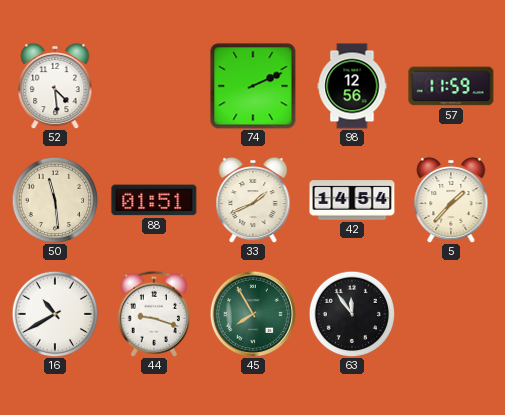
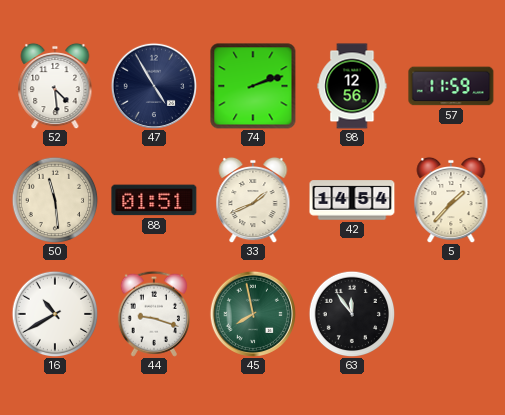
47: none -> 4:55
74: 2:11 -> 2:12
45: 7:55 -> 7:58
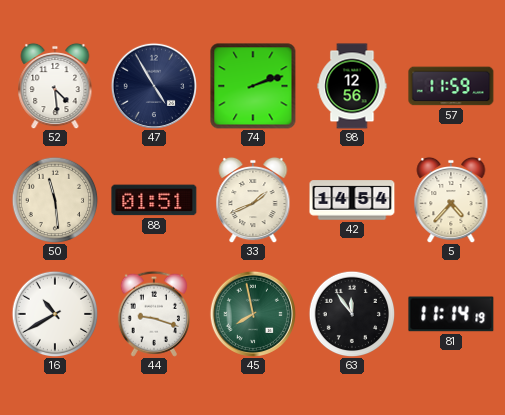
5: 1:37 -> 4:37
81: none -> 11:14
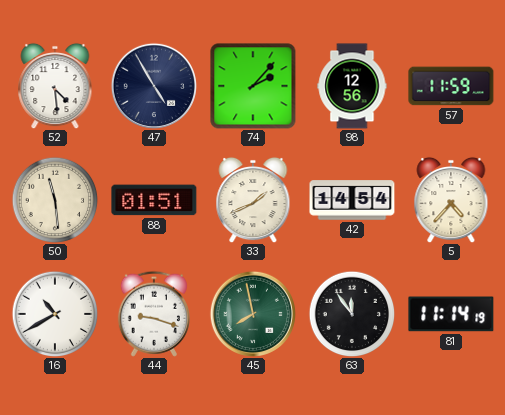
74: 2:12 -> 2:07
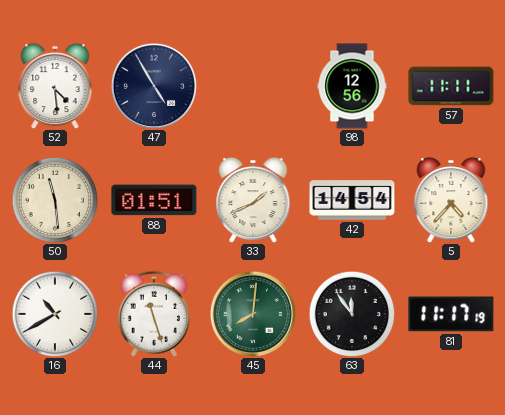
74: 2:07 -> none
57: 11:59 -> 11:11
44: 9:18 -> 11:27
45: 7:58 -> 8:01
81: 11:14 -> 11:17
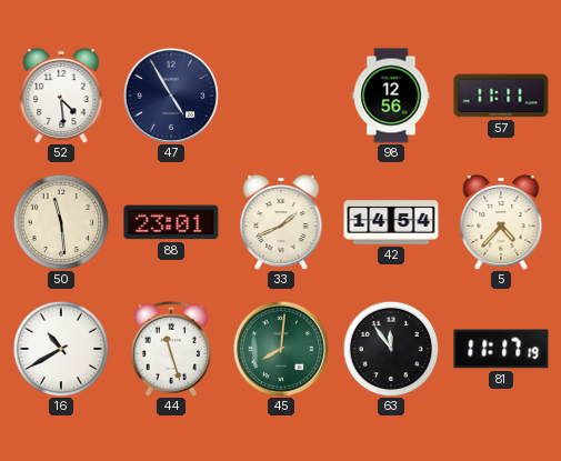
88: 01:51 -> 23:01
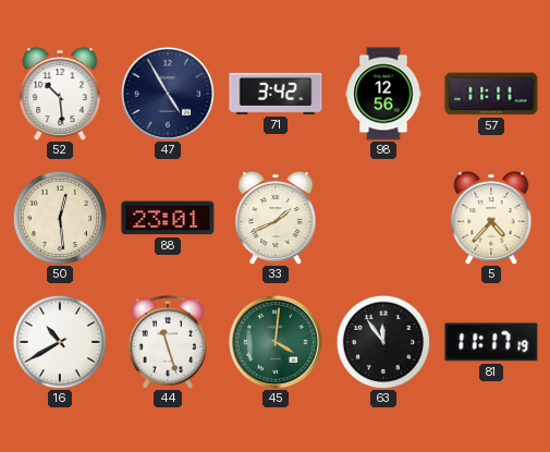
52: 4:29 -> 10:29
71: none -> 3:42
50: 11:29 -> 12:29
42: 14:54 -> none
45: 8:01 -> 4:01
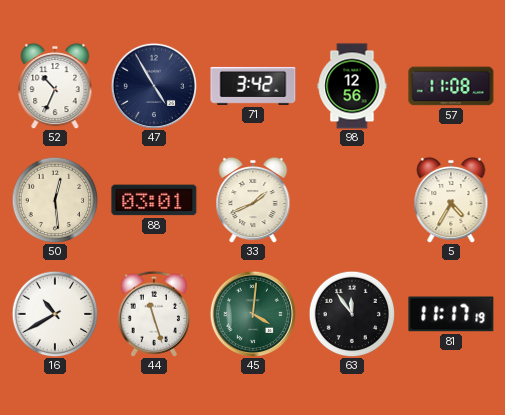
52: 10:29 -> 10:34
57: 11:11 -> 11:08
88: 23:01 -> 03:01
5: 4:37 -> 4:35
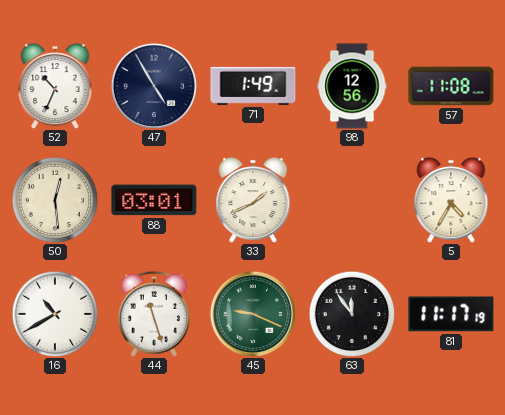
71: 3:42 -> 1:49
45: 4:01 -> 9:19
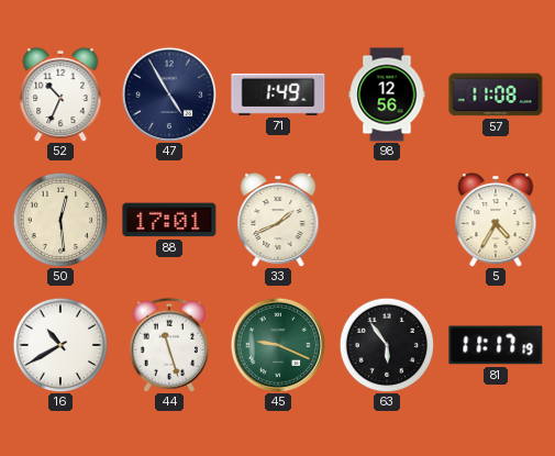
88: 03:01 -> 17:01
63: 11:54 -> 5:54
